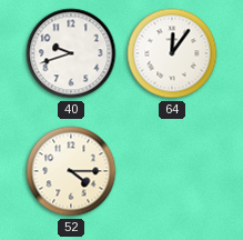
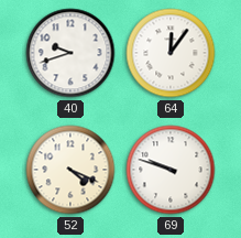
52: 4:15 -> 4:19
69: none -> 9:48
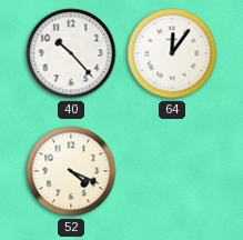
40: 9:42 -> 10:23
69: 9:48 -> none
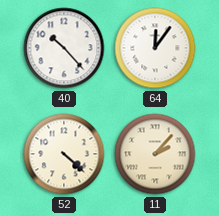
52: 4:19 -> 4:22
11: none -> 2:07
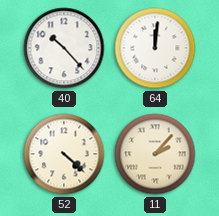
64: 12:06 -> 12:01
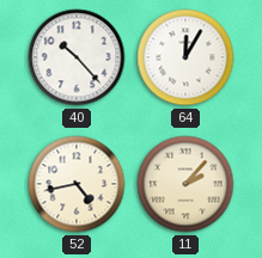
64: 12:01 -> 12:05
52: 4:22 -> 4:43
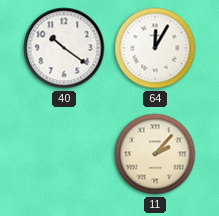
40: 10:23 -> 10:21
52: 4:43 -> none
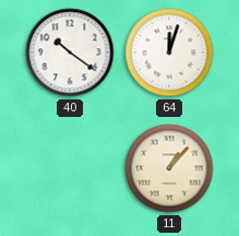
64: 12:05 -> 12:03
11: 2:07 -> 1:07
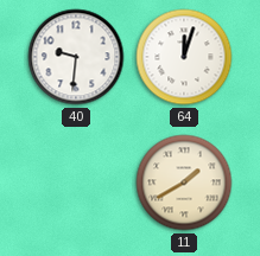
40: 10:21 -> 9:31
11: 1:07 -> 1:40
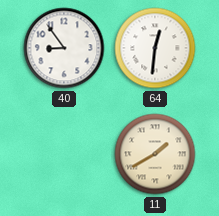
40: 9:31 -> 8:54
64: 12:03 -> 12:31
